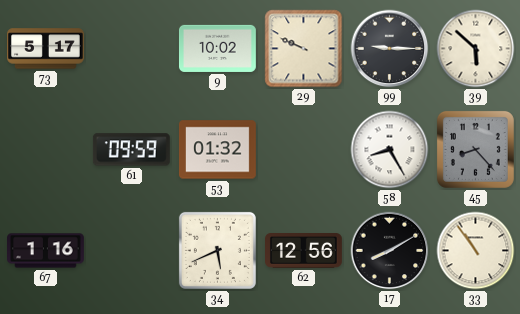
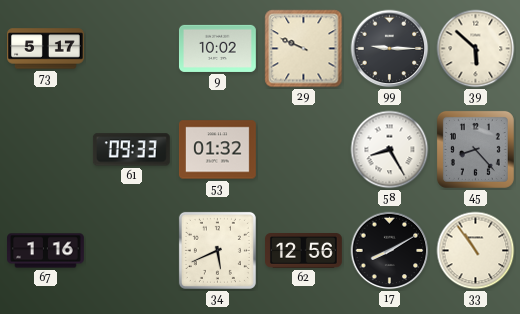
61: 09:59 -> 09:33
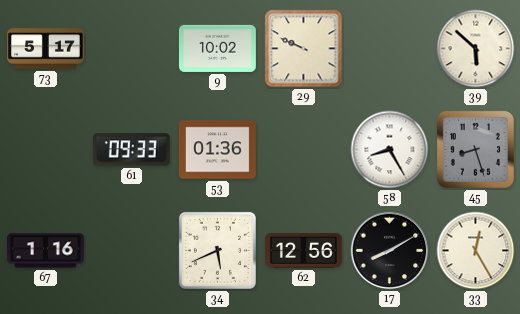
99: 9:15 -> none
53: 01:32 -> 01:36
45: 8:23 -> 8:27
33: 10:54 -> 12:25
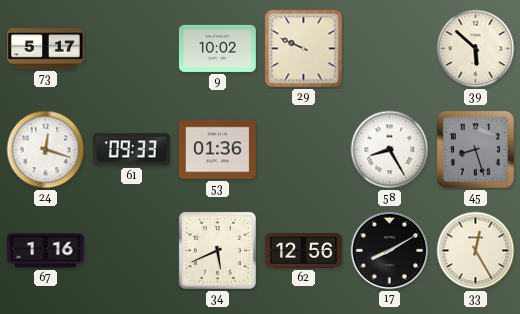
24: none -> 12:18
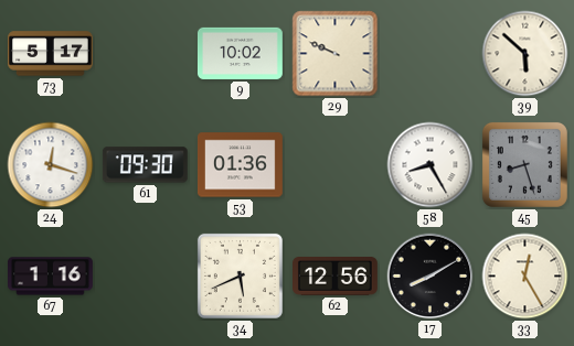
61: 09:33 -> 09:30
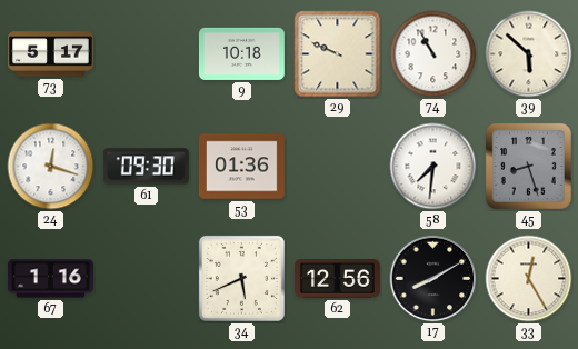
9: 10:02 -> 10:18
74: none -> 10:55
58: 8:25 -> 7:31
